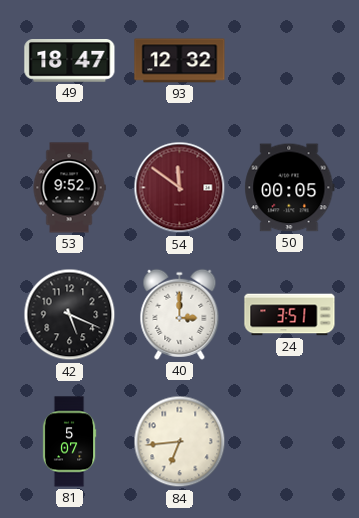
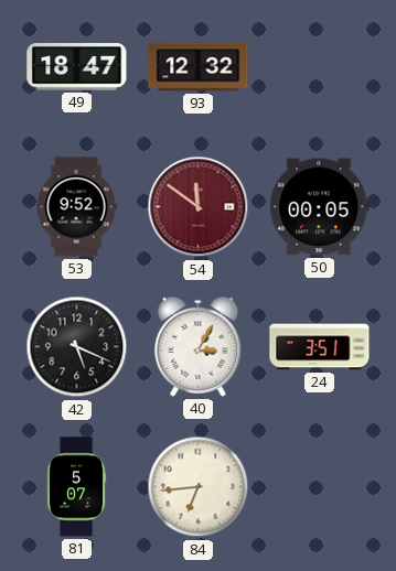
40: 3:00 -> 3:05
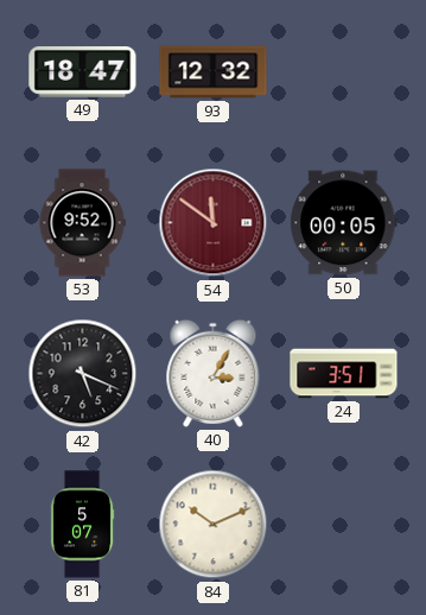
84: 6:44 -> 10:11
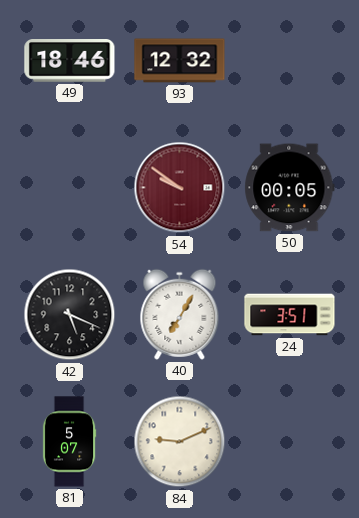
49: 18:47 -> 18:46
53: 9:52 -> none
54: 11:51 -> 9:51
40: 3:05 -> 7:05
84: 10:11 -> 9:11
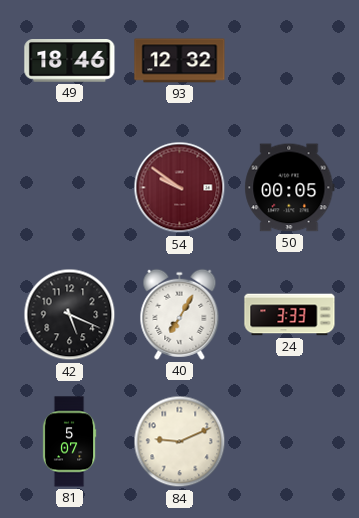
24: 3:51 -> 3:33
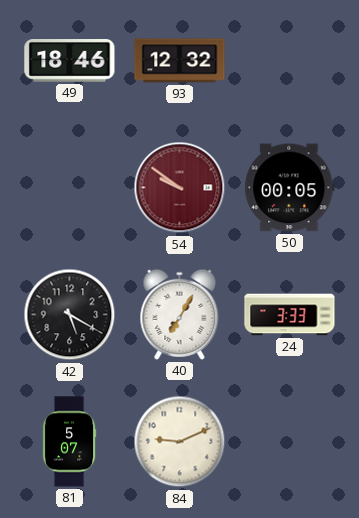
42: 5:19 -> 5:20
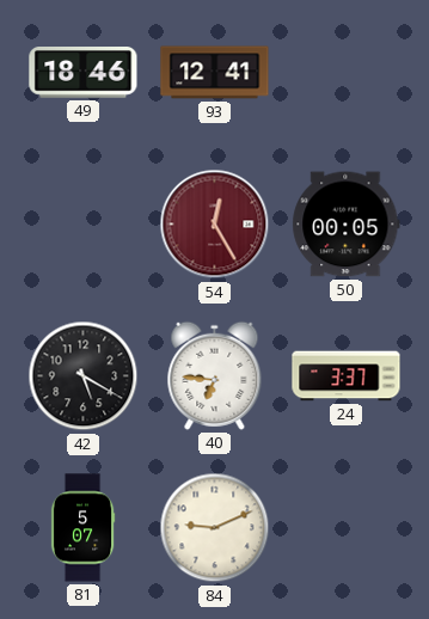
93: 12:32 -> 12:41
54: 9:51 -> 12:25
40: 7:05 -> 6:46
24: 3:33 -> 3:37
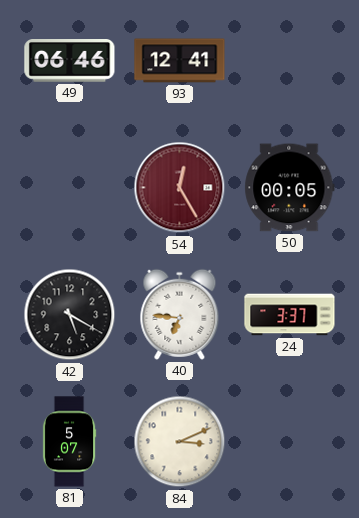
49: 18:46 -> 06:46
84: 9:11 -> 3:11
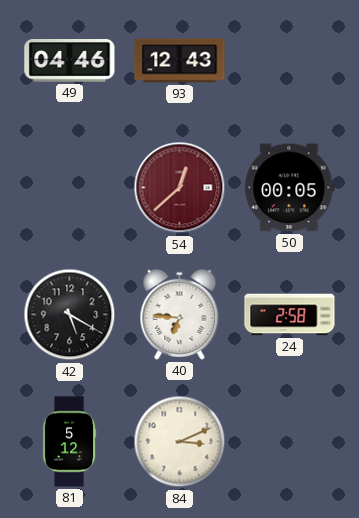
49: 06:46 -> 04:46
93: 12:41 -> 12:43
54: 12:25 -> 12:38
24: 3:37 -> 2:58
81: 5:07 -> 5:12
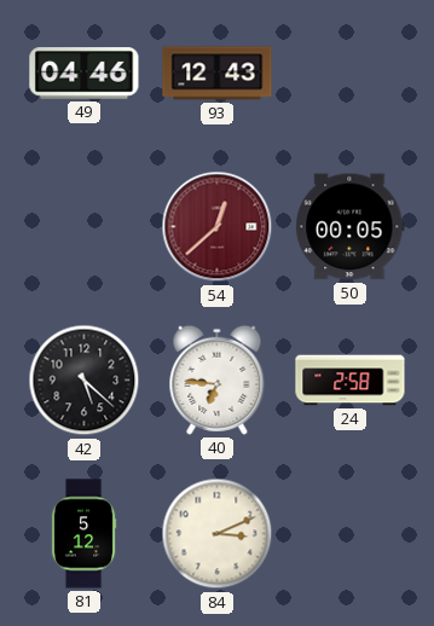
42: 5:20 -> 5:22
